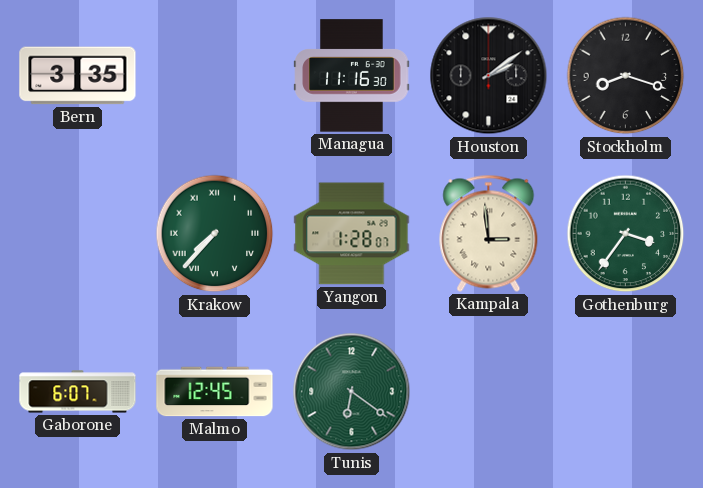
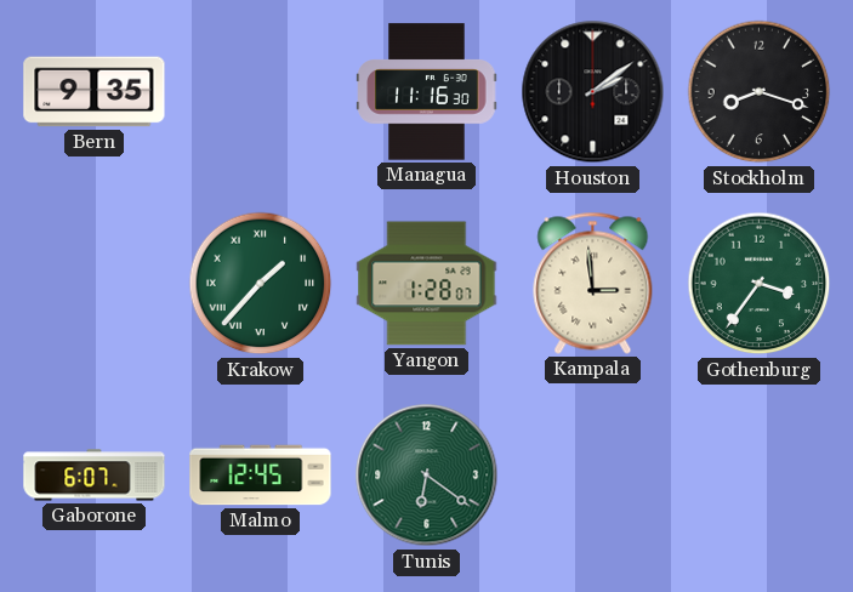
Bern: 3:35 -> 9:35
Krakow: 7:37 -> 1:37
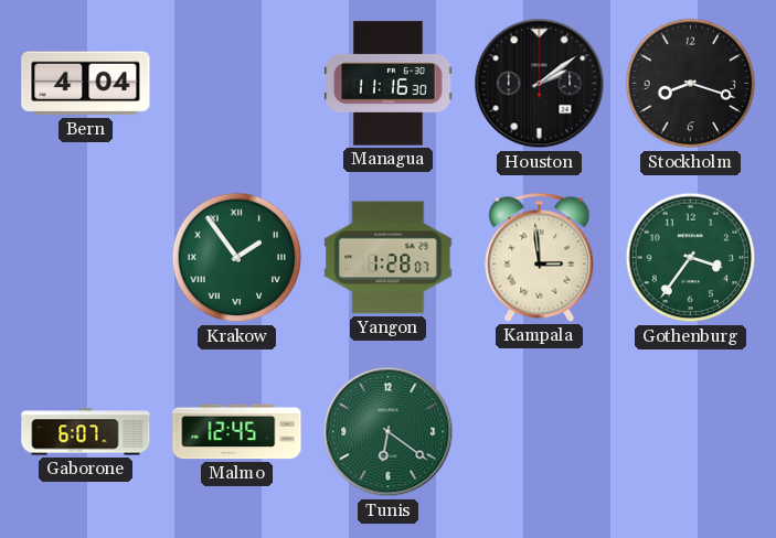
Bern: 9:35 -> 4:04
Krakow: 1:37 -> 1:54
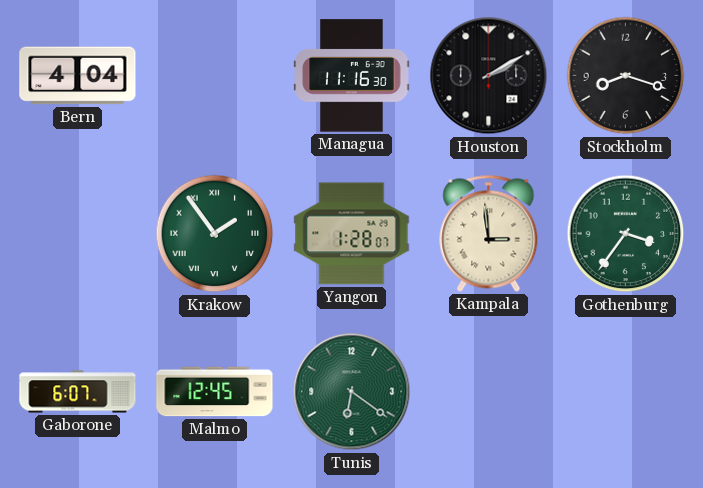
Houston: 2:09 -> 2:10
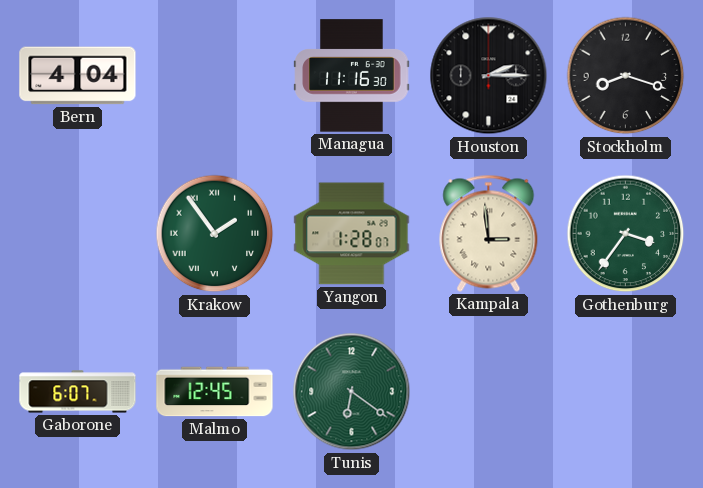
Houston: 2:10 -> 2:15
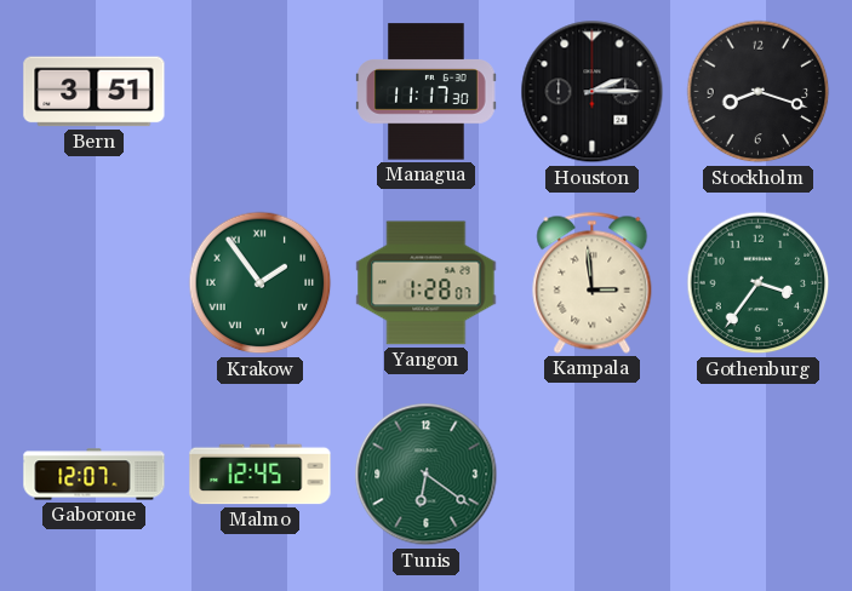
Bern: 4:04 -> 3:51
Managua: 11:16 -> 11:17
Gaborone: 6:07 -> 12:07
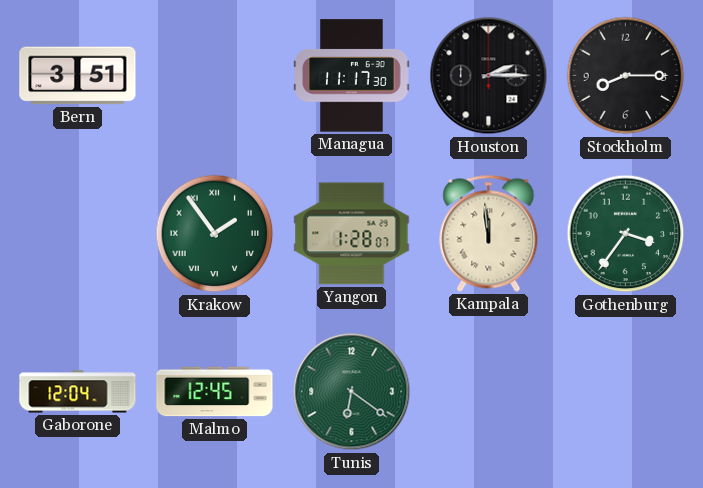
Stockholm: 8:18 -> 8:15
Kampala: 2:59 -> 11:59
Gaborone: 12:07 -> 12:04
